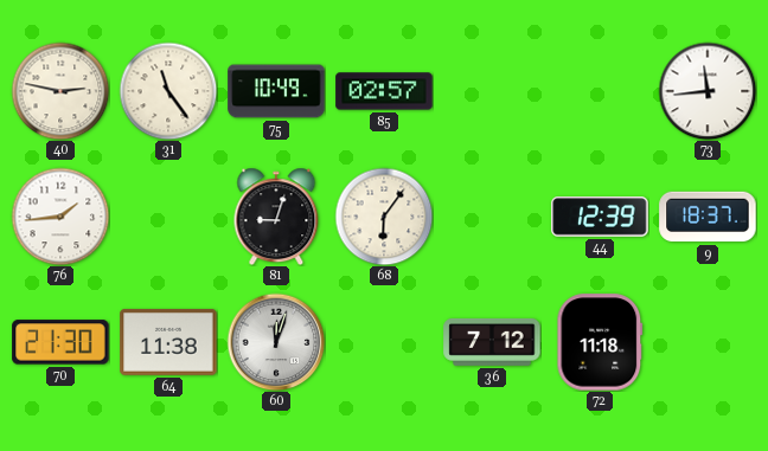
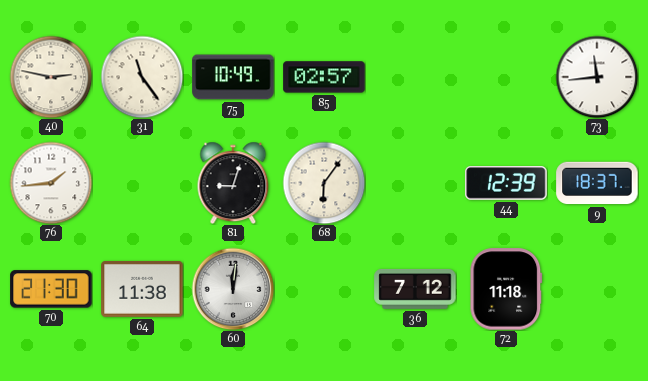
60: 12:03 -> 12:01
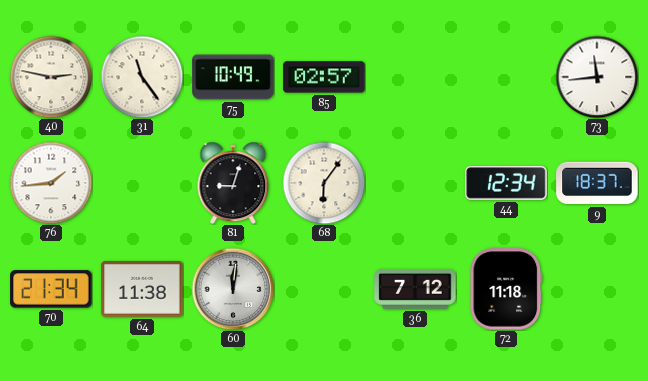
44: 12:39 -> 12:34
70: 21:30 -> 21:34
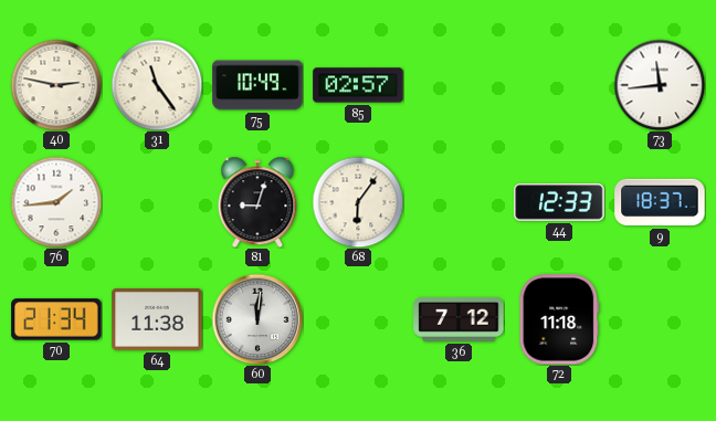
44: 12:34 -> 12:33
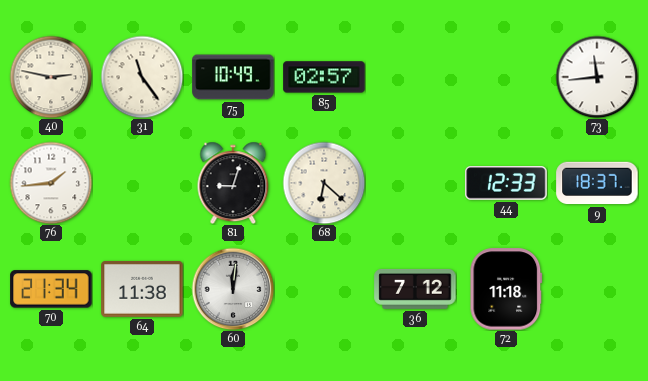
68: 6:06 -> 6:22
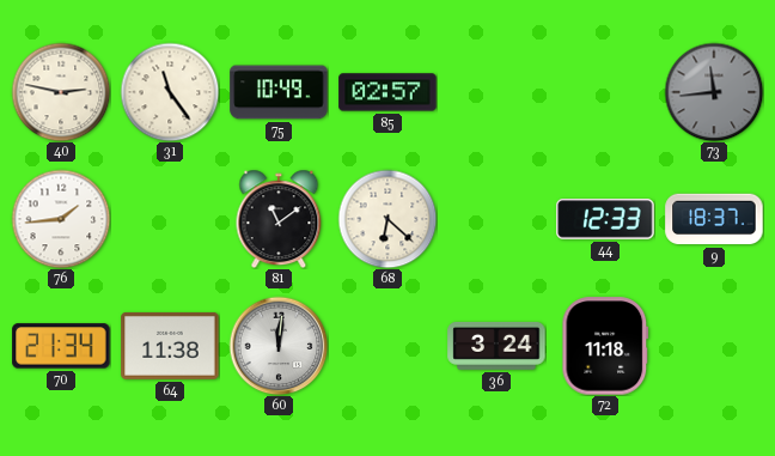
73 dial: white -> grey
81: 9:03 -> 11:09
36: 7:12 -> 3:24
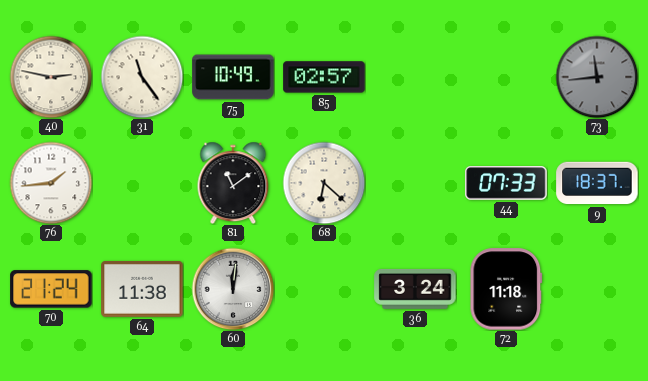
44: 12:33 -> 07:33
70: 21:34 -> 21:24
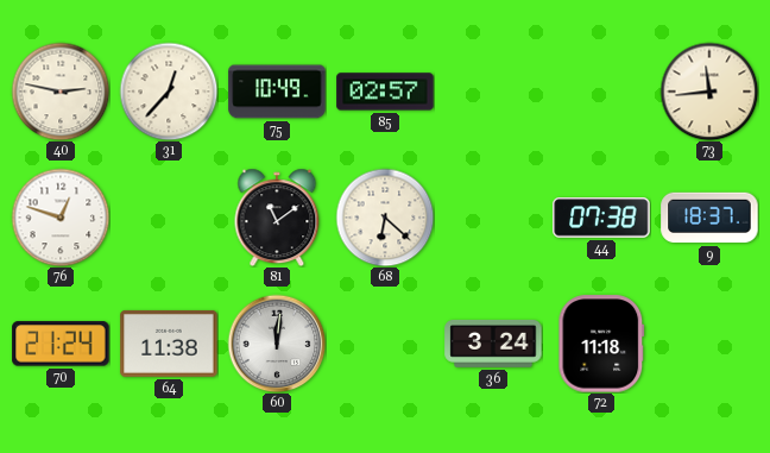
31: 11:24 -> 12:37
73 dial: grey -> cream
76: 1:44 -> 12:48
44: 07:33 -> 07:38
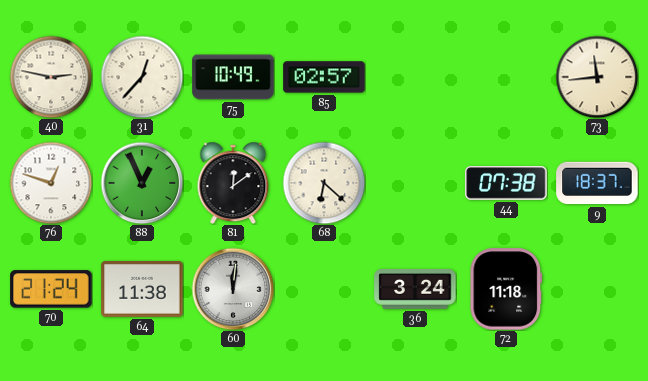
88: none -> 12:56
81: 11:09 -> 12:09
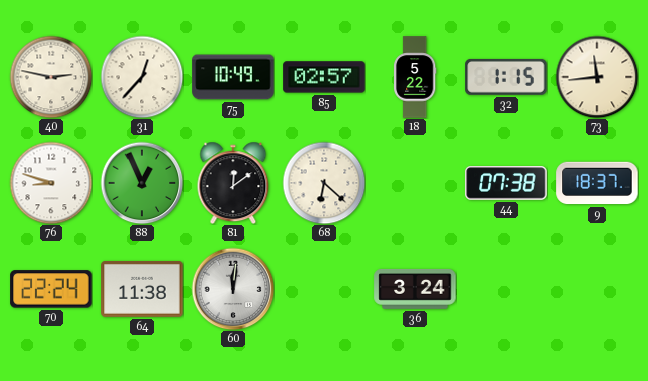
18: none -> 5:22
32: none -> 1:15
76: 12:48 -> 8:48
70: 21:24 -> 22:24
72: 11:18 -> none
